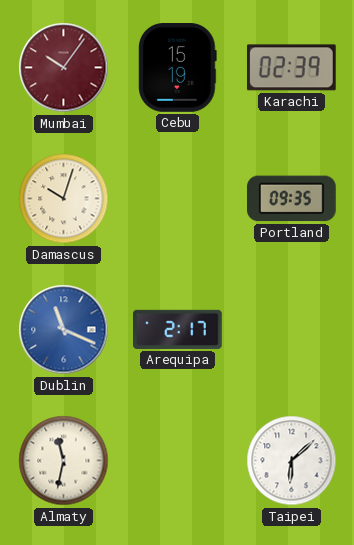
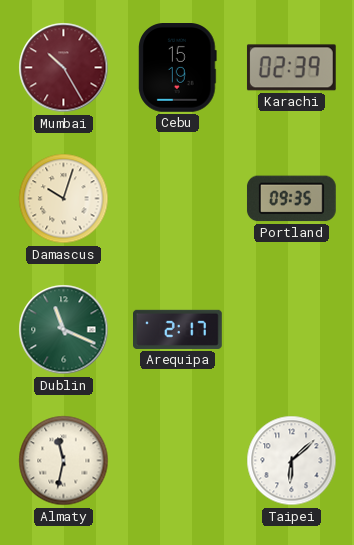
Mumbai: 10:06 -> 10:25
Dublin dial: blue -> green
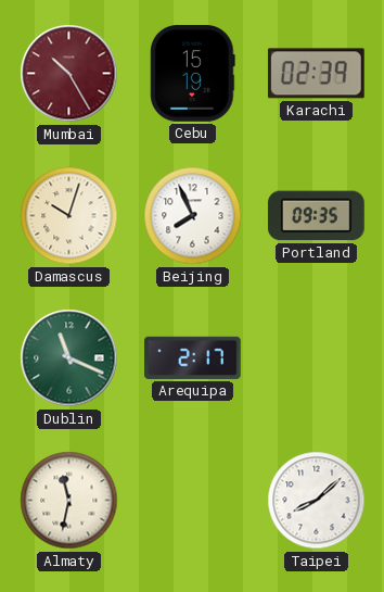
Beijing: none -> 7:56
Taipei: 6:08 -> 8:08
